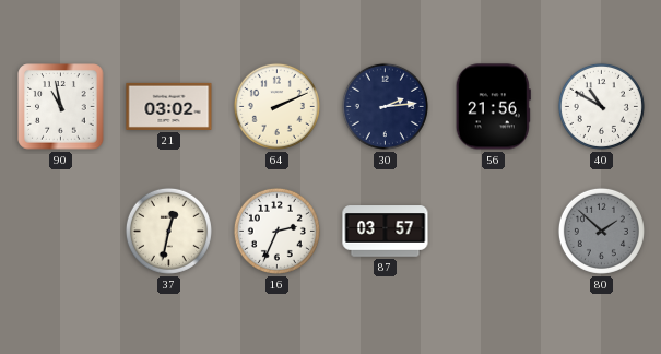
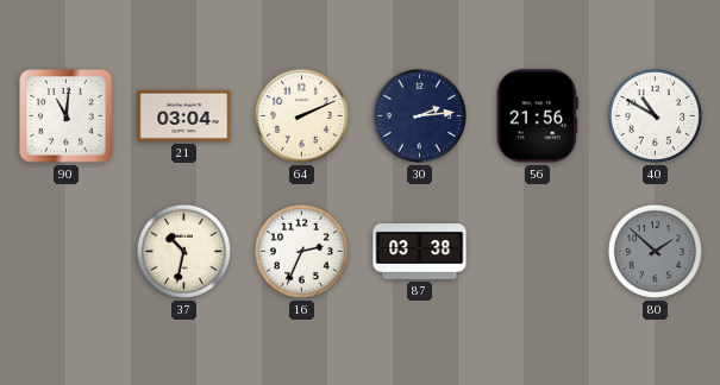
90: 10:58 -> 11:01
21: 03:02 -> 03:04
37: 12:32 -> 10:32
87: 03:57 -> 03:38
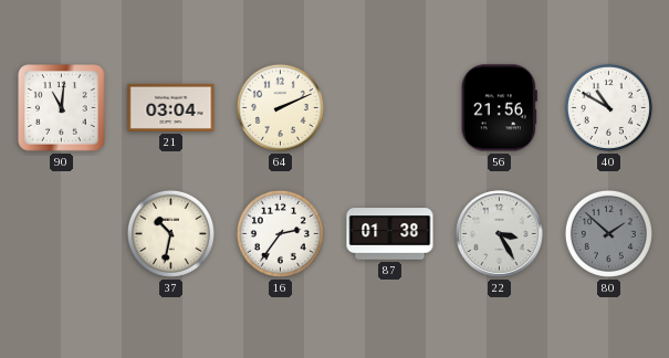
30: 2:14 -> none
16: 2:34 -> 2:36
87: 03:38 -> 01:38
22: none -> 3:25
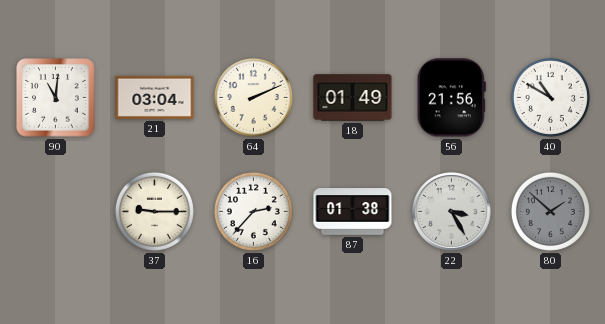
18: none -> 01:49
37: 10:32 -> 9:15
16: 2:36 -> 2:37
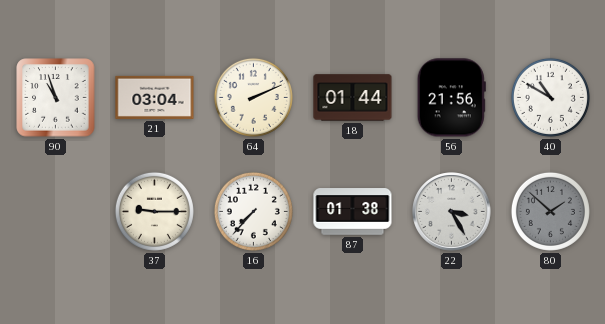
90: 11:01 -> 10:57
18: 01:49 -> 01:44
16: 2:37 -> 7:37
